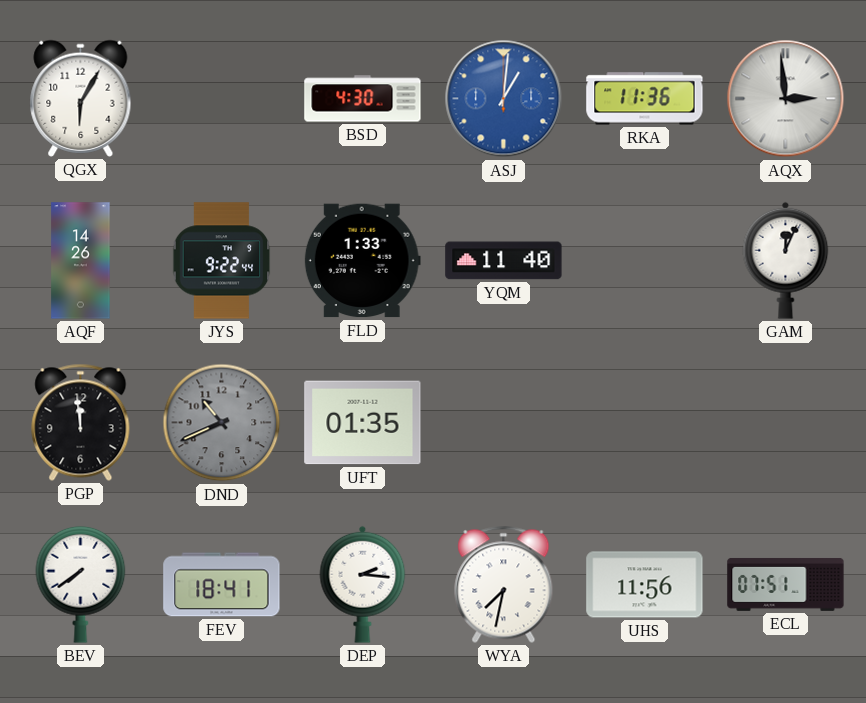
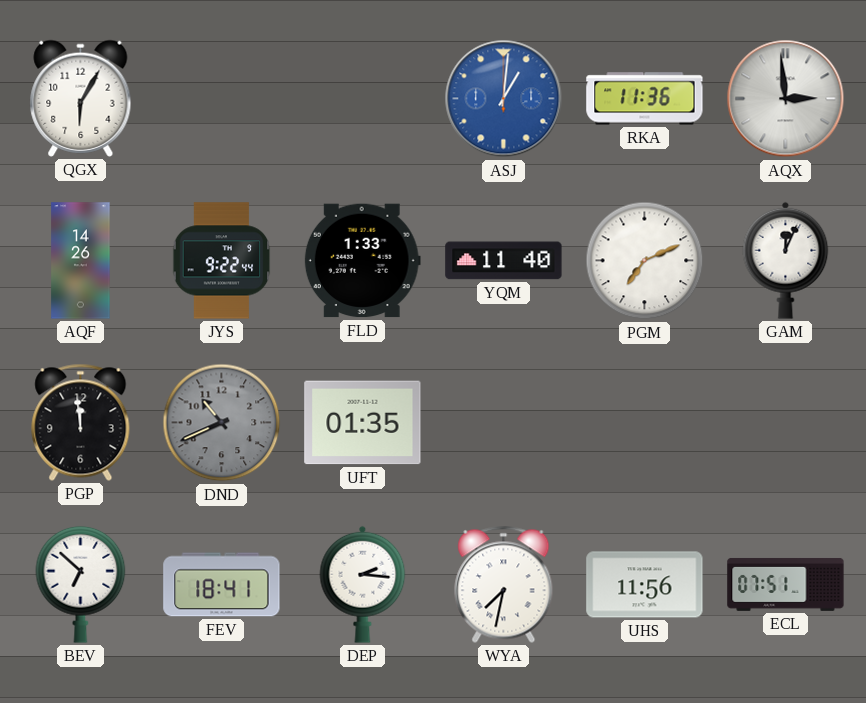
BSD: 4:30 -> none
PGM: none -> 7:11
BEV: 7:39 -> 6:52
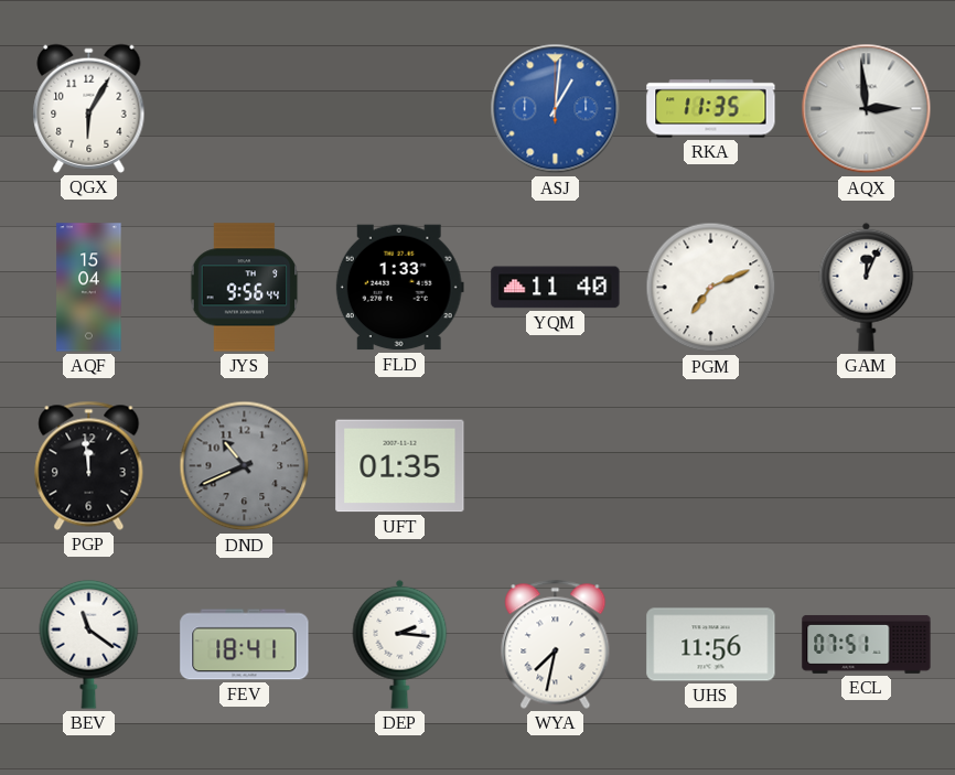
RKA: 11:36 -> 11:35
AQF: 14:26 -> 15:04
JYS: 9:22 -> 9:56
BEV: 6:52 -> 11:21
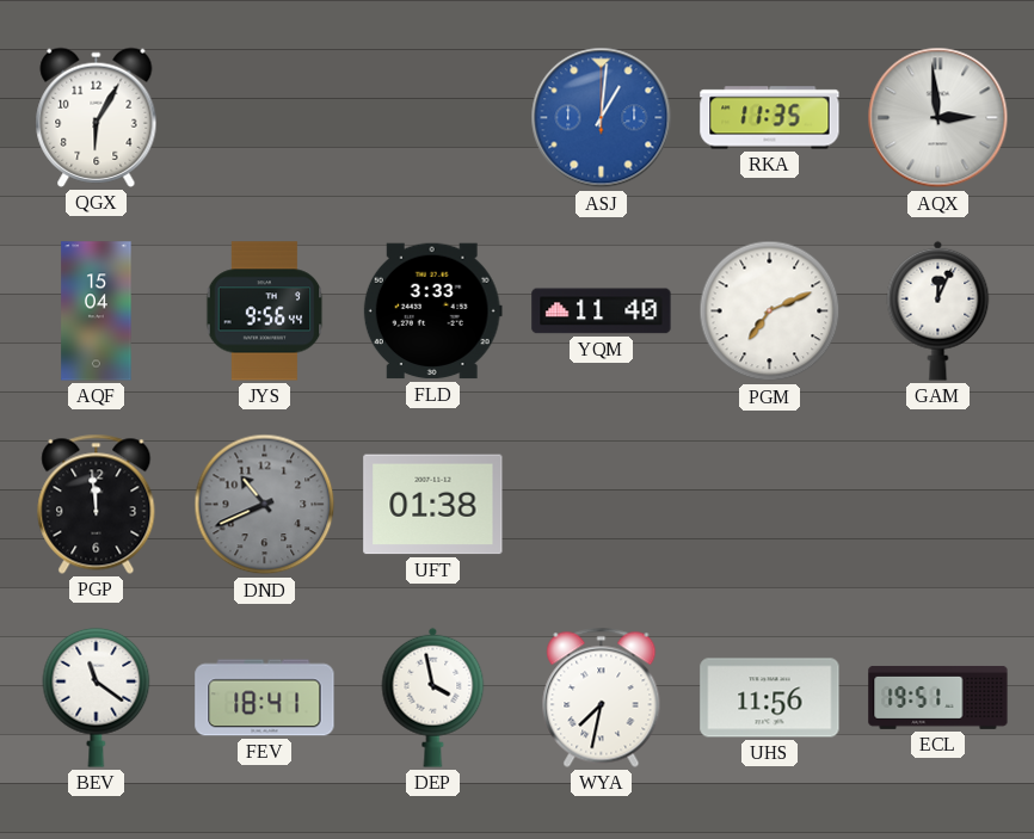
FLD: 1:33 -> 3:33
UFT: 01:35 -> 01:38
DEP: 2:16 -> 3:58
ECL: 07:51 -> 19:51
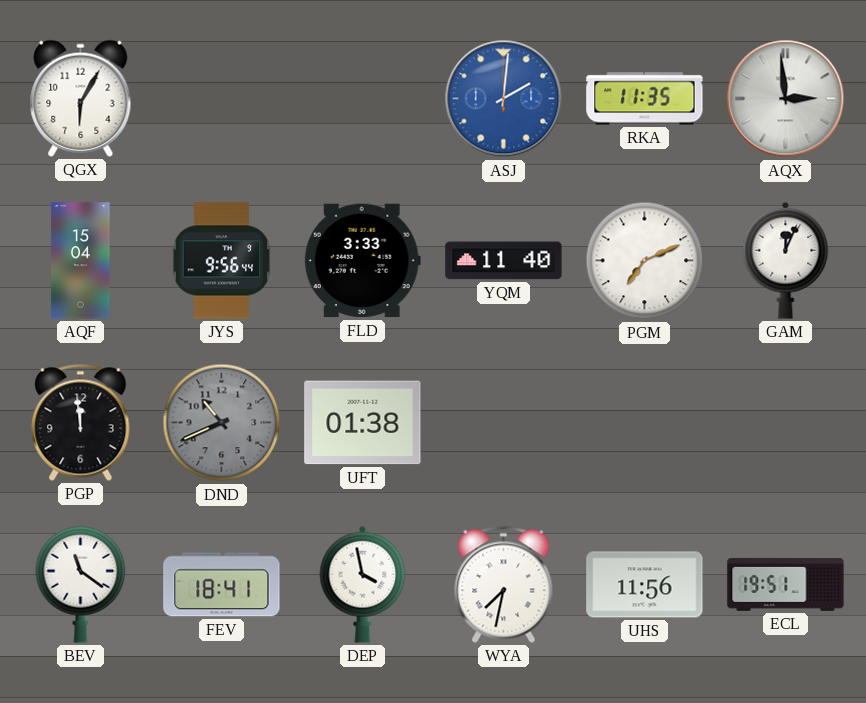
ASJ: 1:01 -> 2:01
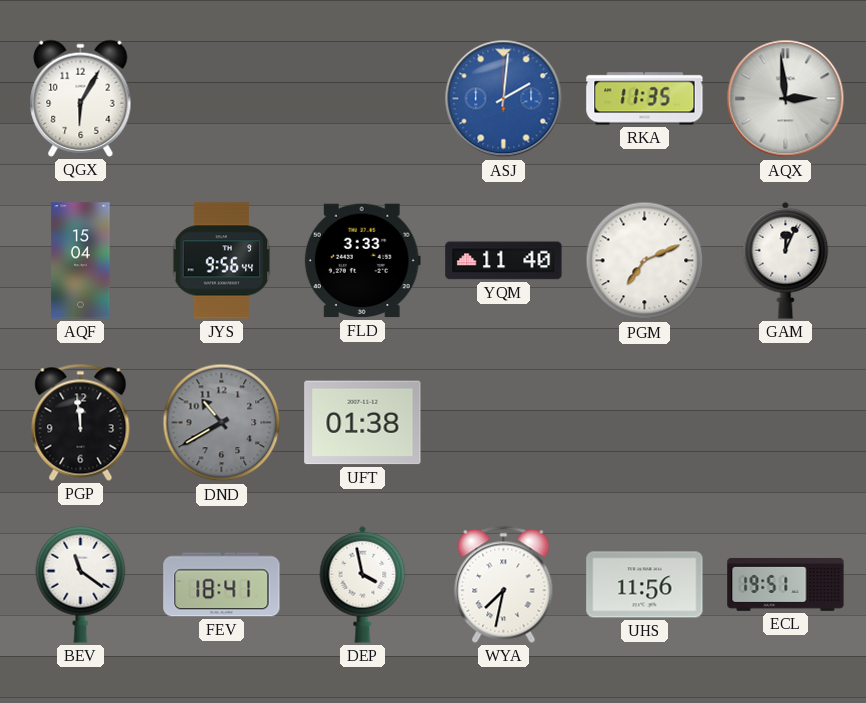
DND: 10:41 -> 10:40
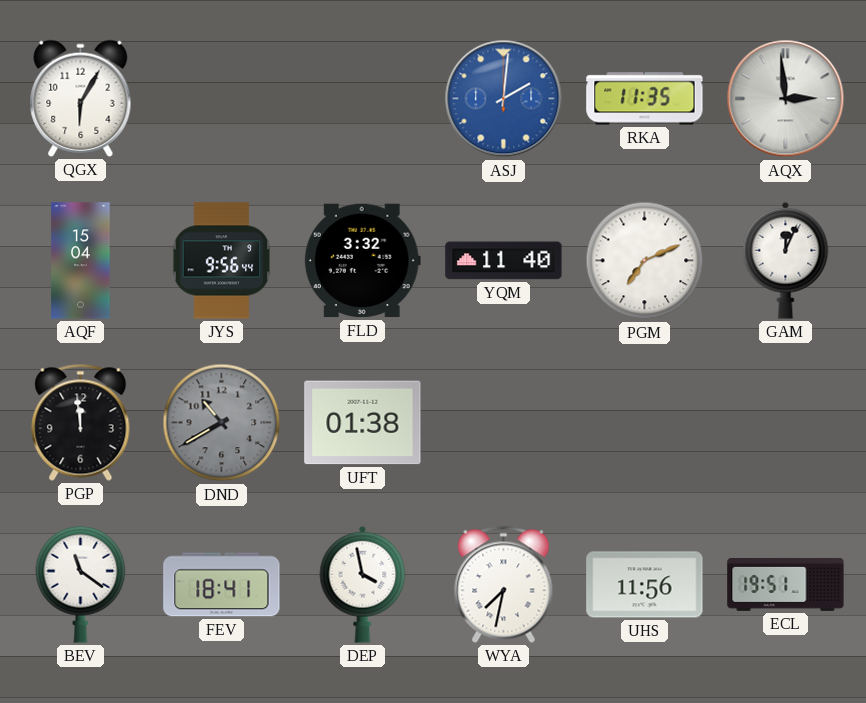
FLD: 3:33 -> 3:32
